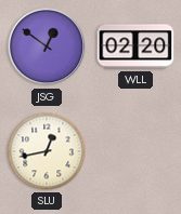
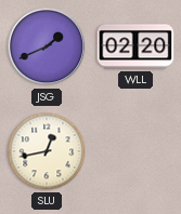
JSG: 12:51 -> 1:41
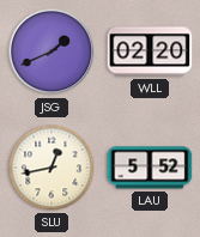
LAU: none -> 5:52
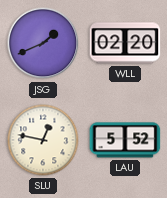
SLU: 12:43 -> 12:47
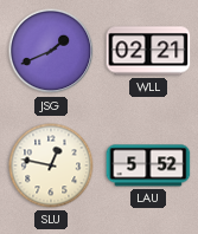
WLL: 02:20 -> 02:21
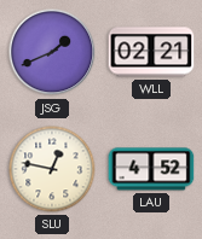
LAU: 5:52 -> 4:52
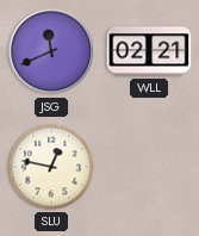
JSG: 1:41 -> 11:41
LAU: 4:52 -> none
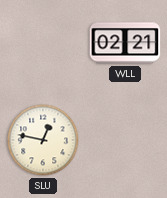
JSG: 11:41 -> none
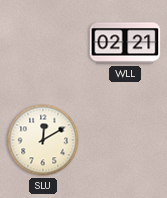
SLU: 12:47 -> 12:10
